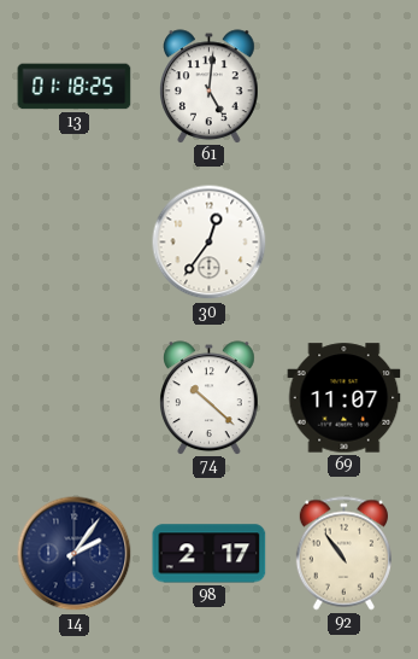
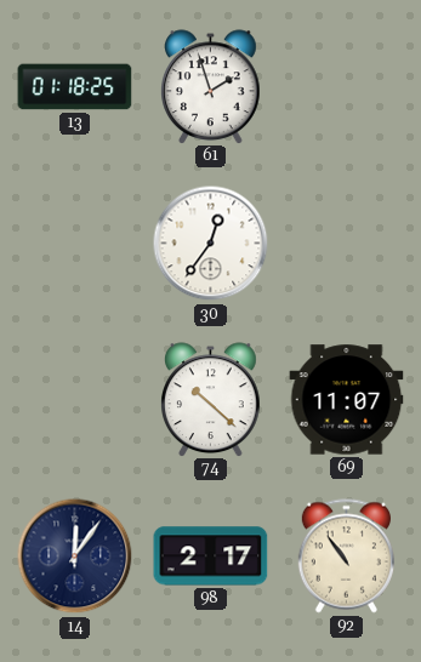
61: 5:01 -> 1:57
14: 2:06 -> 12:06
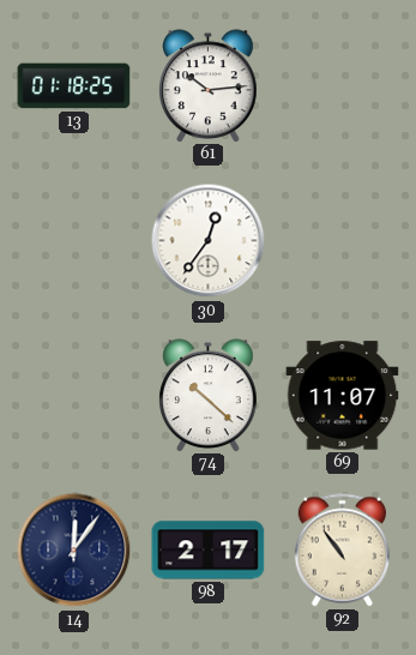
61: 1:57 -> 10:14
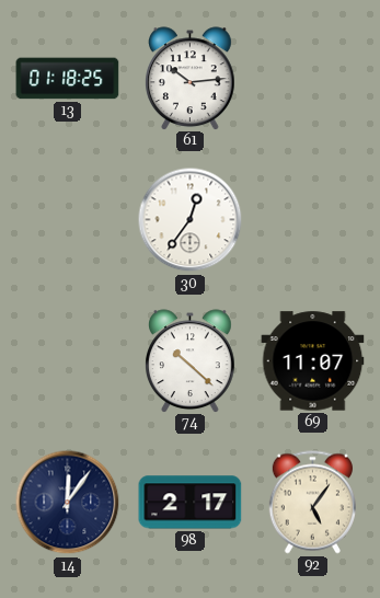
92: 10:54 -> 5:06
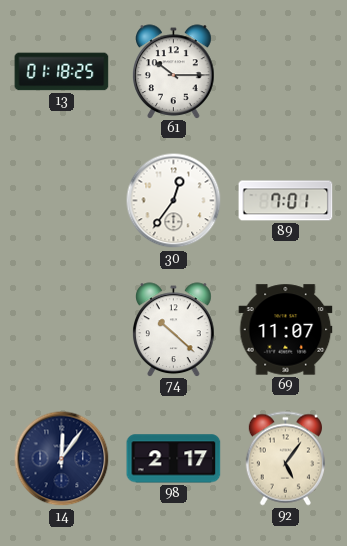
61: 10:14 -> 10:15
89: none -> 7:01
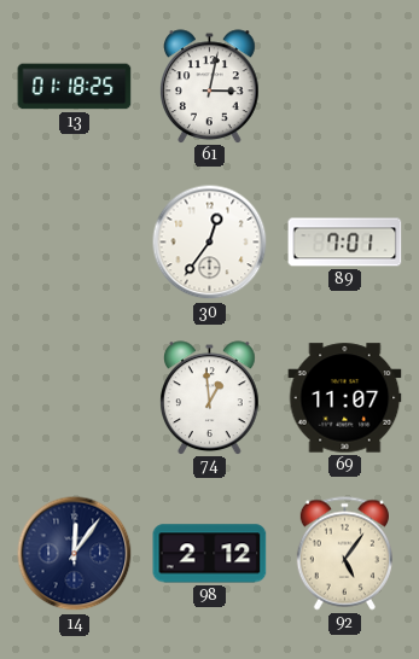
61: 10:15 -> 3:02
74: 10:22 -> 12:59
98: 2:17 -> 2:12
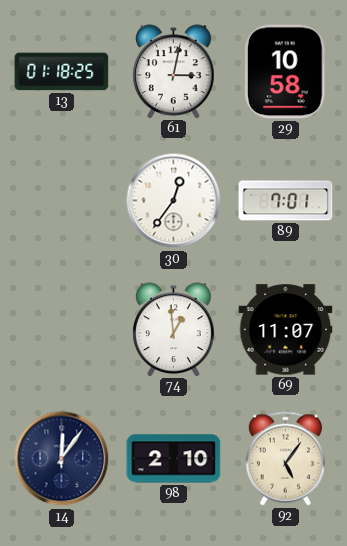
29: none -> 10:58
98: 2:12 -> 2:10
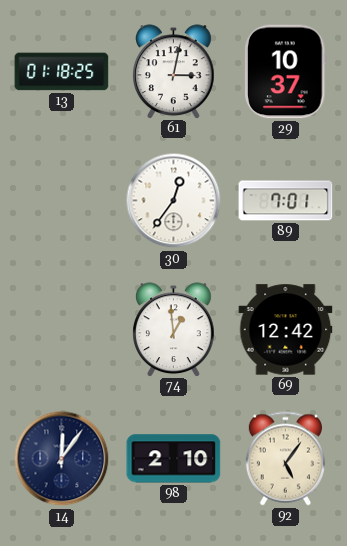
29: 10:58 -> 10:37
69: 11:07 -> 12:42
